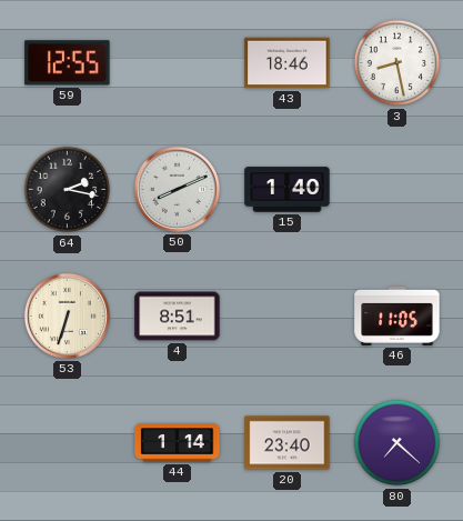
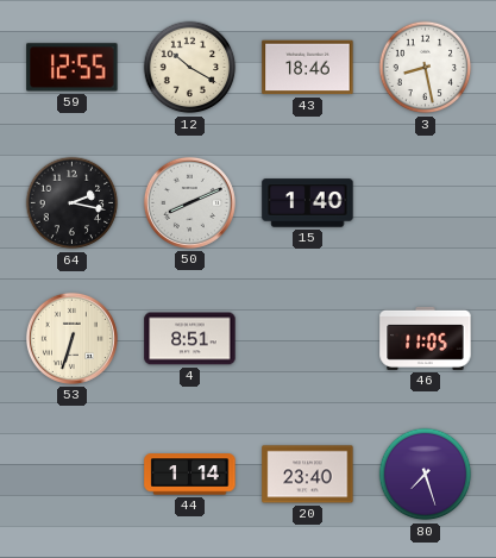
12: none -> 10:20
80: 7:22 -> 7:27
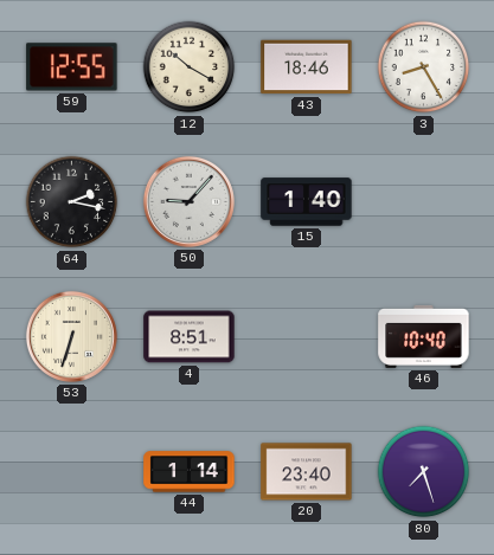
3: 8:28 -> 8:25
50: 8:11 -> 9:07
46: 11:05 -> 10:40
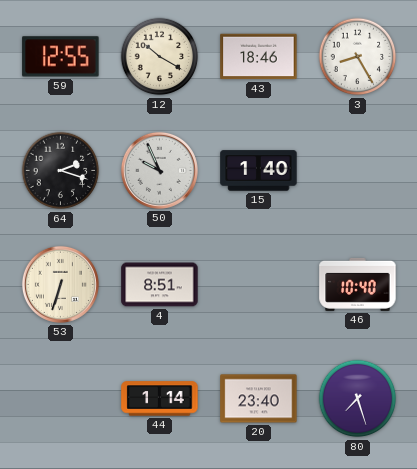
64: 2:17 -> 2:18
50: 9:07 -> 9:56
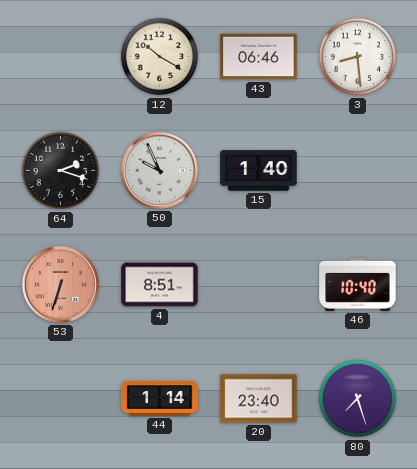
59: 12:55 -> none
43: 18:46 -> 06:46
3: 8:25 -> 8:29
53 dial: cream -> salmon
